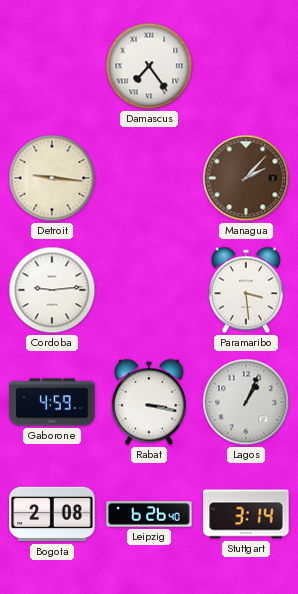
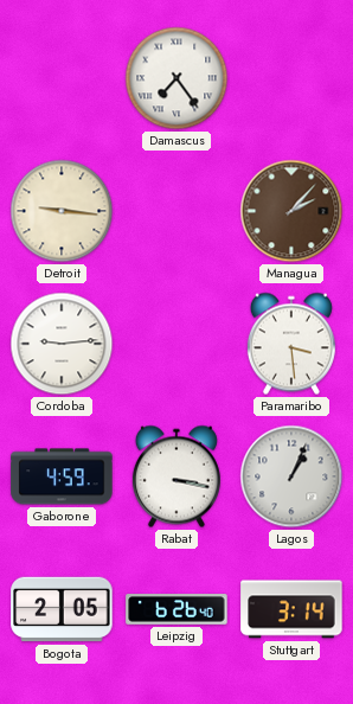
Bogota: 2:08 -> 2:05
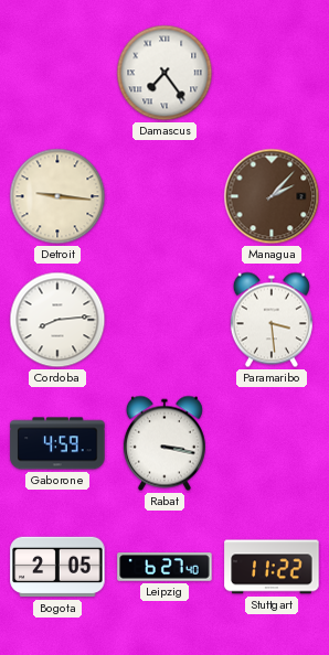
Cordoba: 9:14 -> 8:14
Lagos: 1:04 -> none
Leipzig: 6:26 -> 6:27
Stuttgart: 3:14 -> 11:22
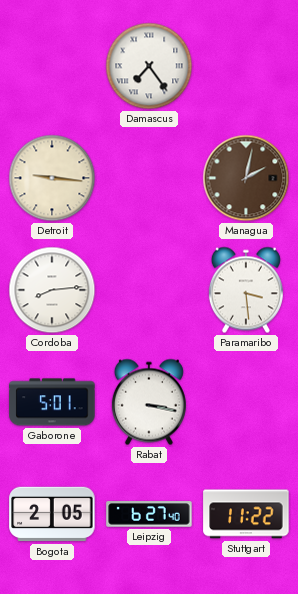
Managua: 2:07 -> 2:02
Gaborone: 4:59 -> 5:01
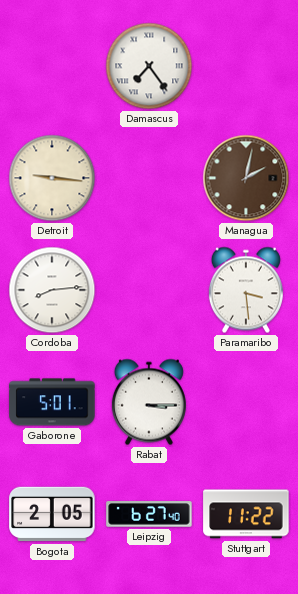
Rabat: 3:17 -> 3:15
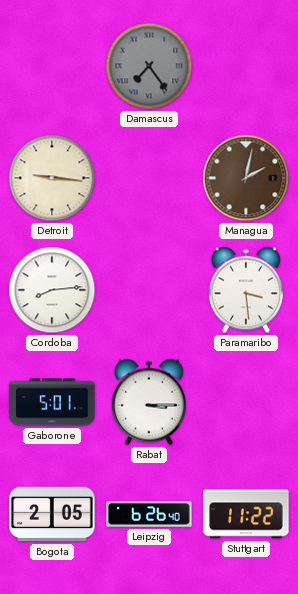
Damascus dial: white -> grey
Leipzig: 6:27 -> 6:26
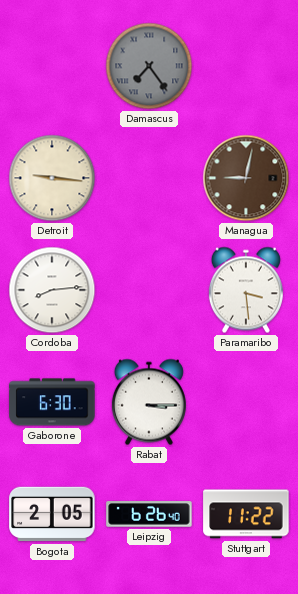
Managua: 2:02 -> 9:02
Gaborone: 5:01 -> 6:30
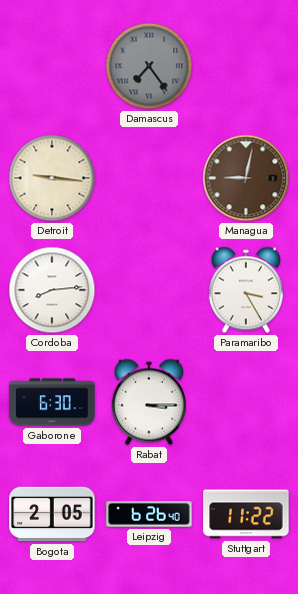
Paramaribo: 3:29 -> 3:25
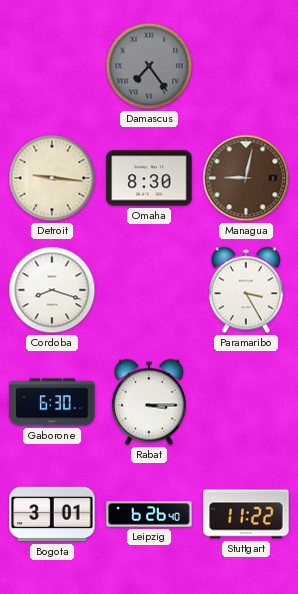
Omaha: none -> 8:30
Cordoba: 8:14 -> 8:18
Bogota: 2:05 -> 3:01
